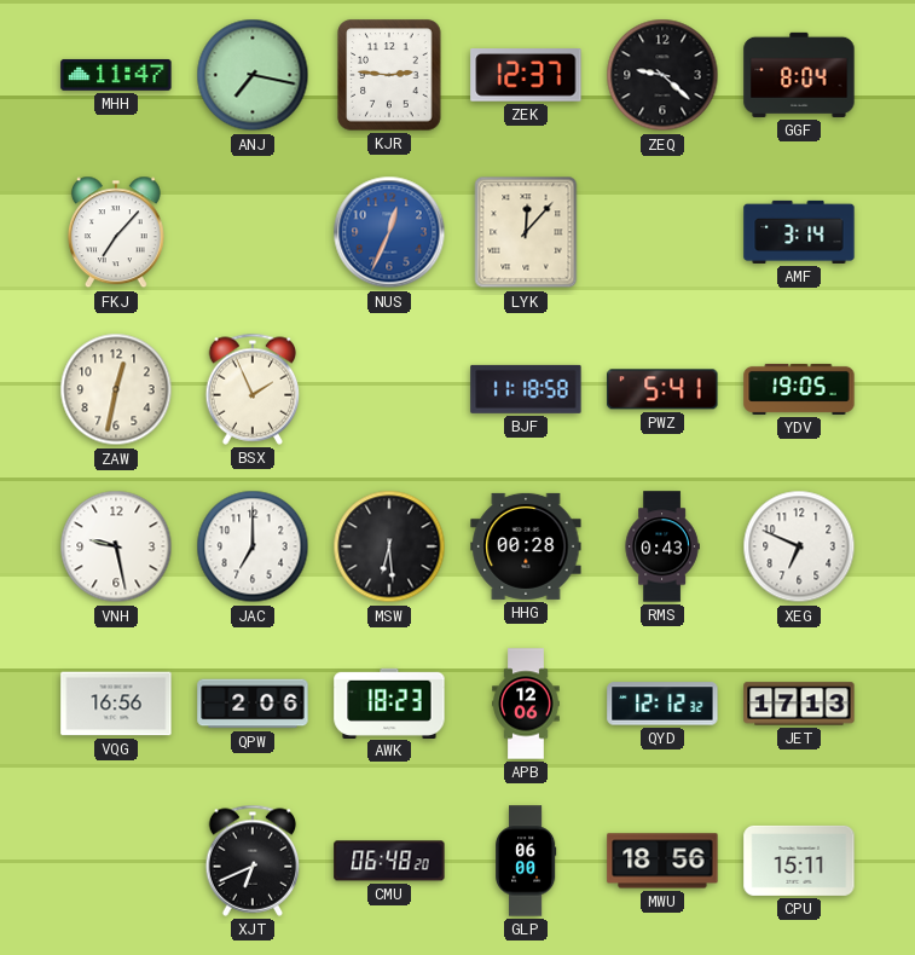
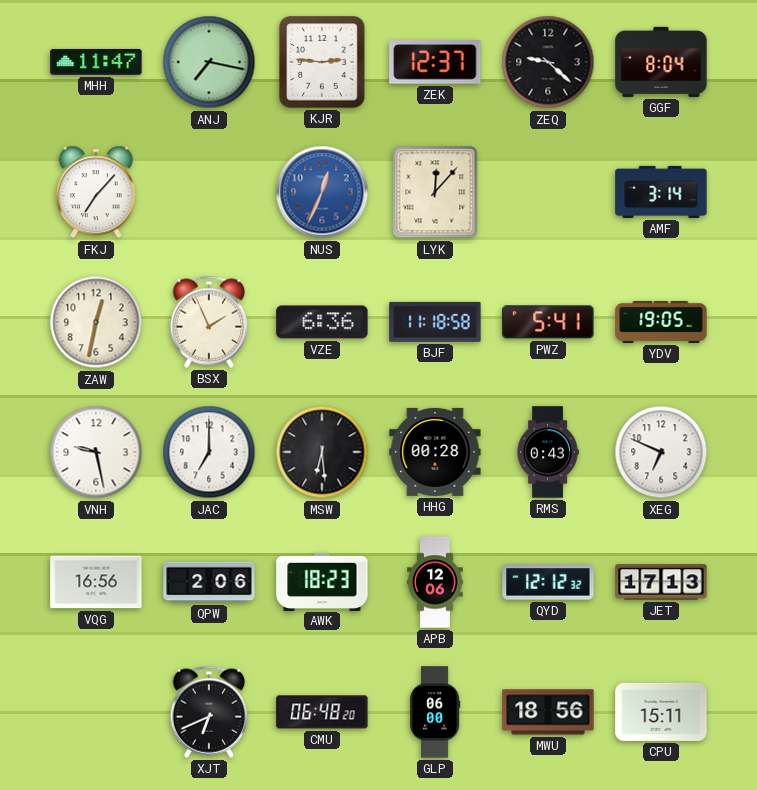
VZE: none -> 6:36
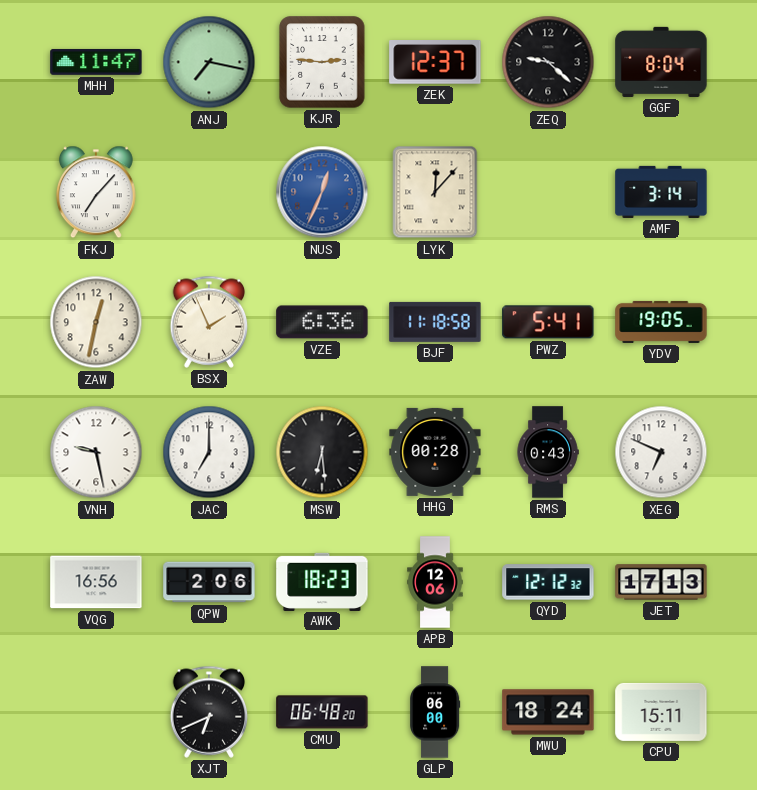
MWU: 18:56 -> 18:24
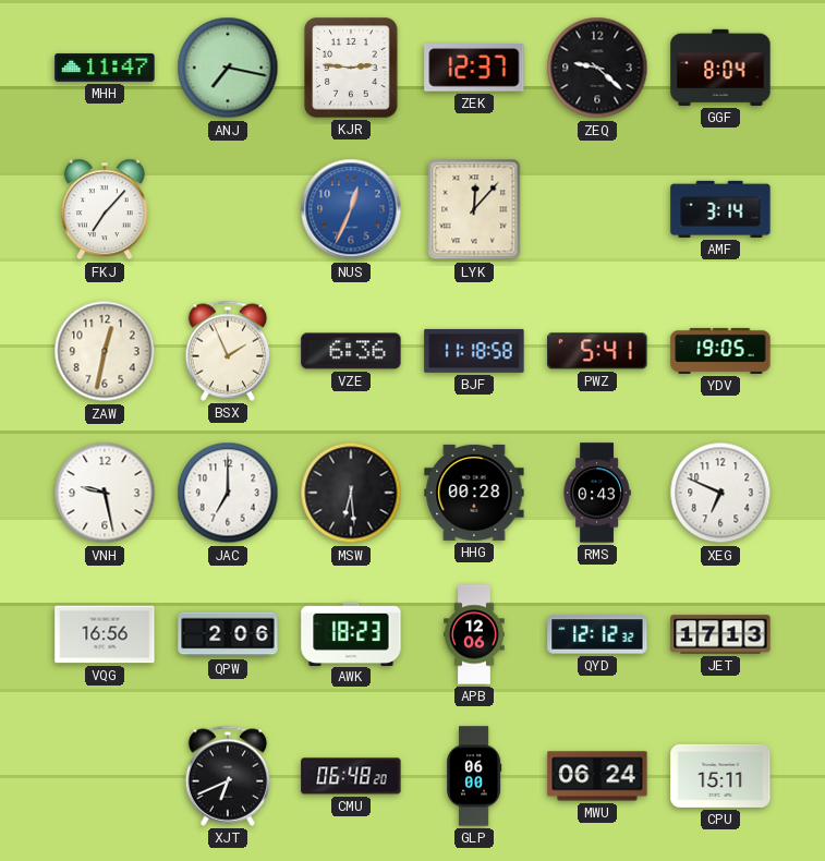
MWU: 18:24 -> 06:24
